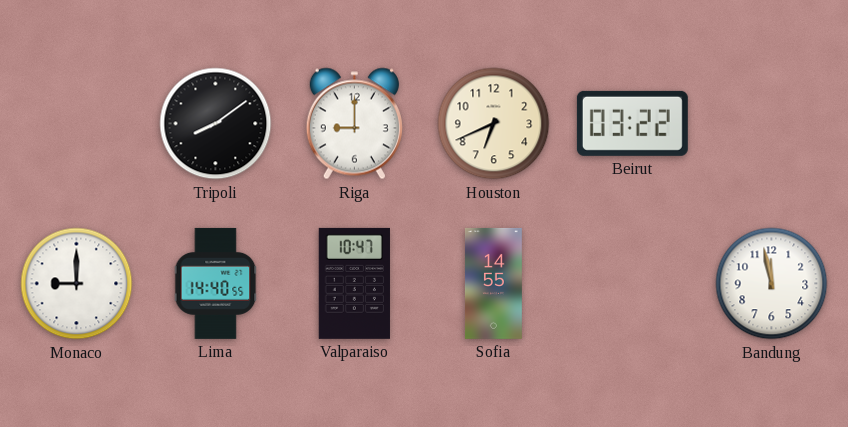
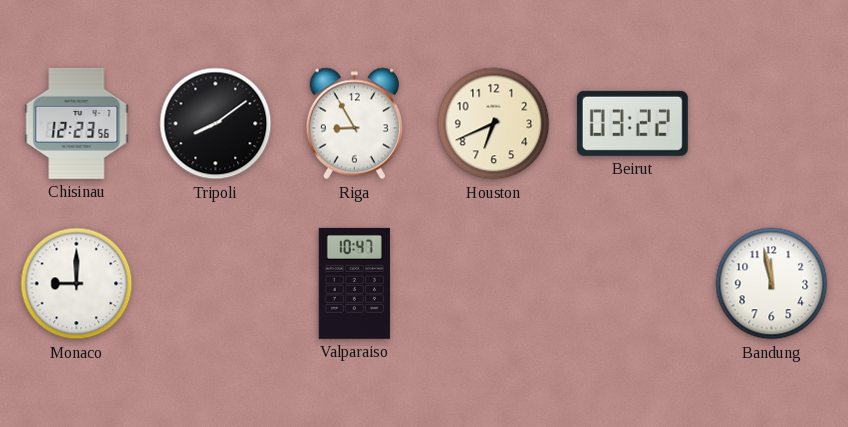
Chisinau: none -> 12:23
Riga: 9:00 -> 8:55
Lima: 14:40 -> none
Sofia: 14:55 -> none
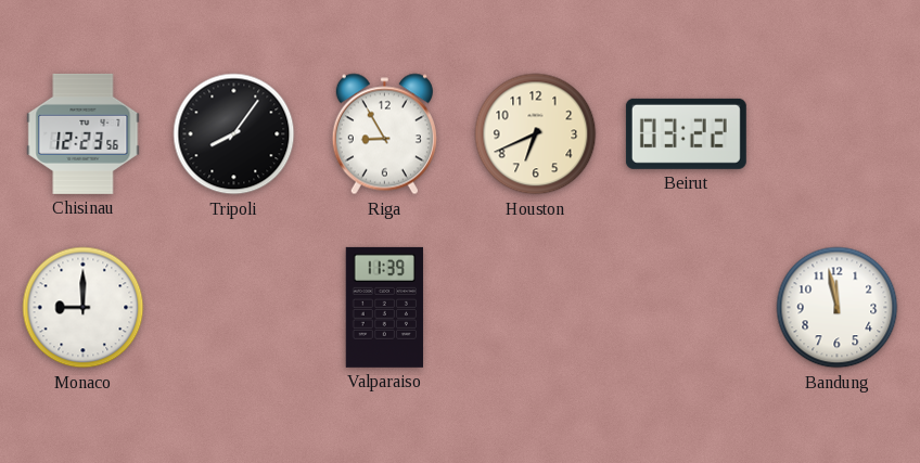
Tripoli: 8:09 -> 8:06
Valparaiso: 10:47 -> 11:39
